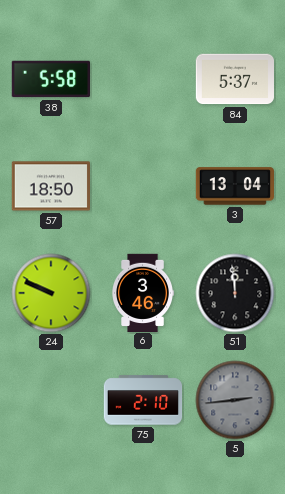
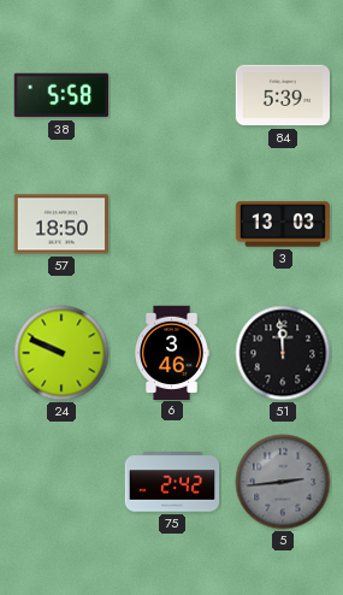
84: 5:37 -> 5:39
3: 13:04 -> 13:03
75: 2:10 -> 2:42
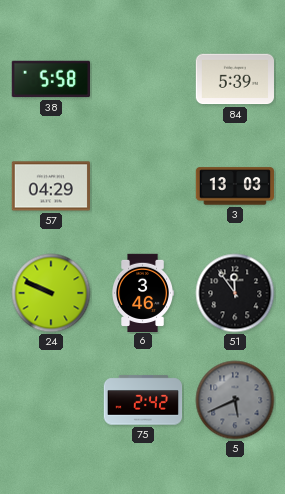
57: 18:50 -> 04:29
51: 11:59 -> 11:54
5: 2:44 -> 5:41
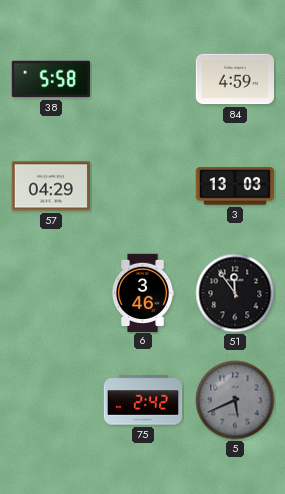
84: 5:39 -> 4:59
24: 9:49 -> none
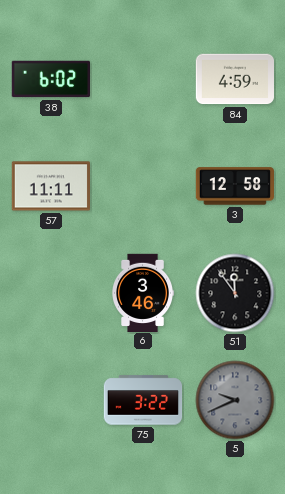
38: 5:58 -> 6:02
57: 04:29 -> 11:11
3: 13:03 -> 12:58
75: 2:42 -> 3:22
5: 5:41 -> 9:41
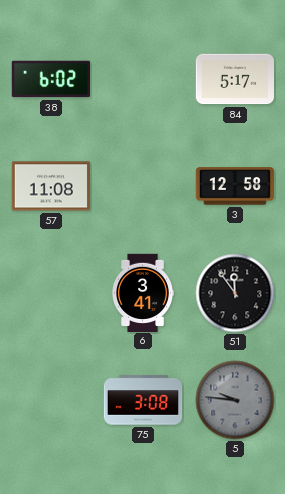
84: 4:59 -> 5:17
57: 11:11 -> 11:08
6: 3:46 -> 3:41
75: 3:22 -> 3:08
5: 9:41 -> 9:46
